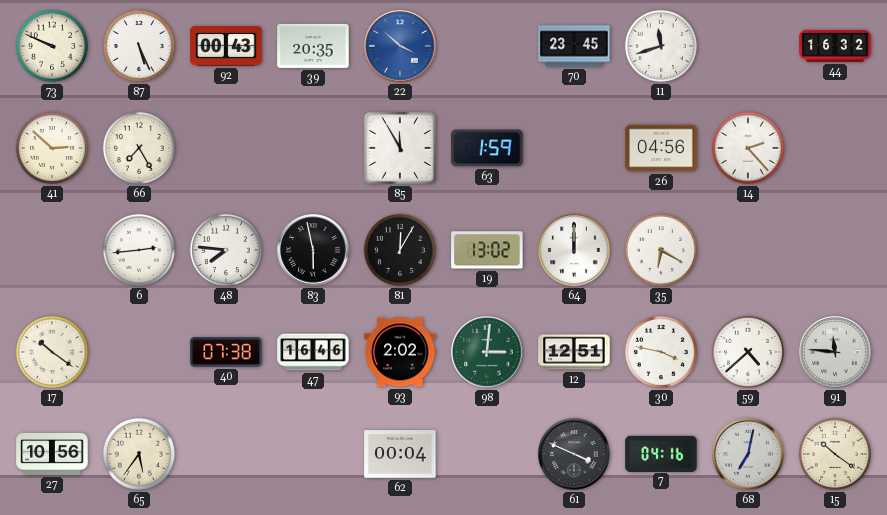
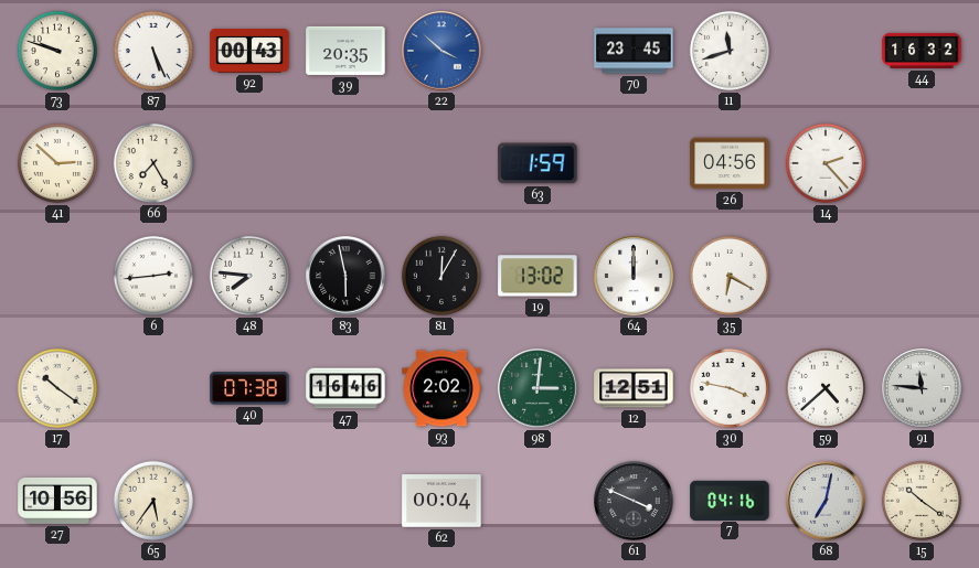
73: 9:49 -> 9:48
85: 11:55 -> none
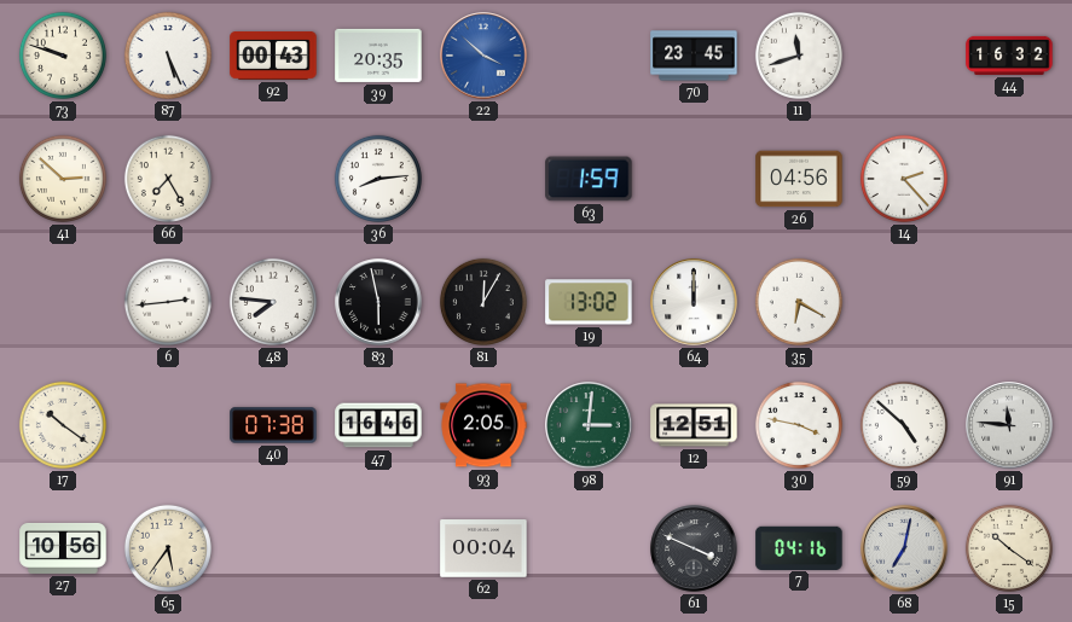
36: none -> 8:14
93: 2:02 -> 2:05
59: 4:38 -> 4:52
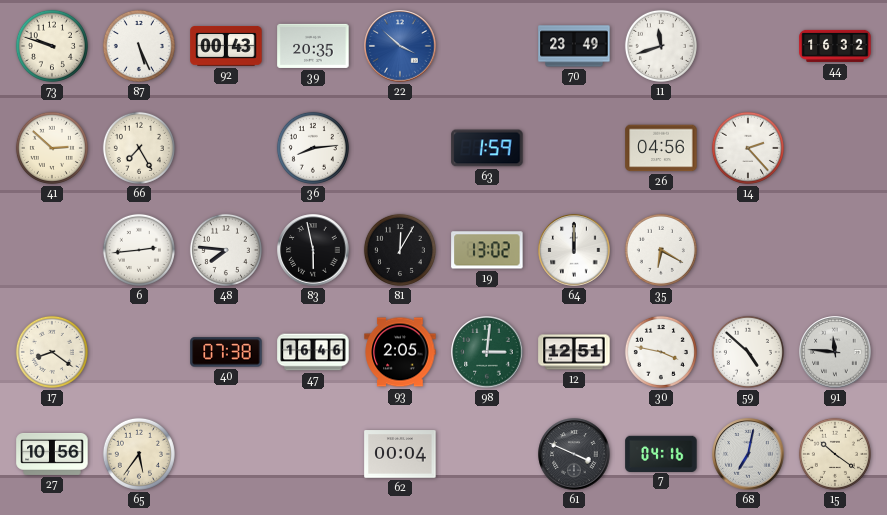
70: 23:45 -> 23:49
17: 10:21 -> 8:21
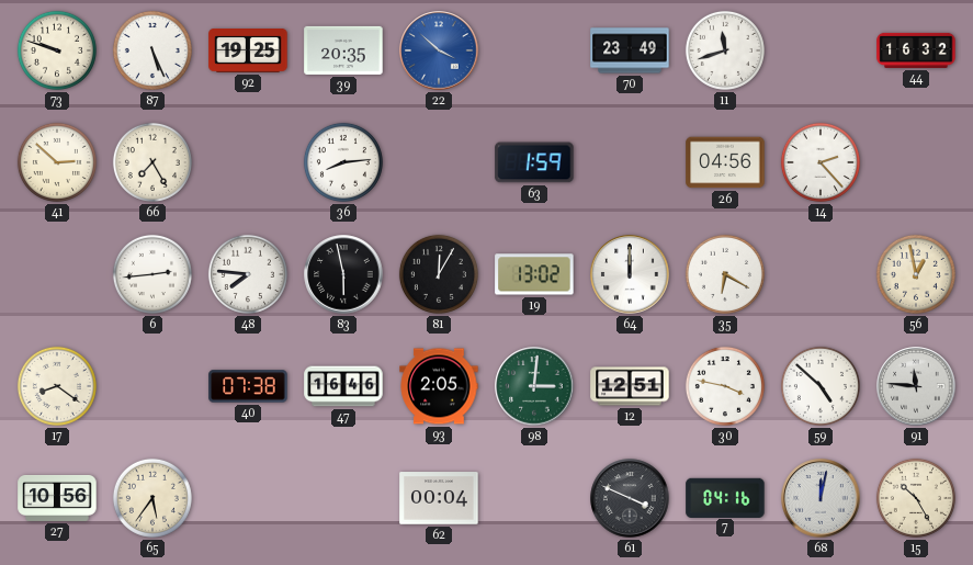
92: 00:43 -> 19:25
56: none -> 12:58
68: 7:02 -> 12:02
15: 10:21 -> 10:25
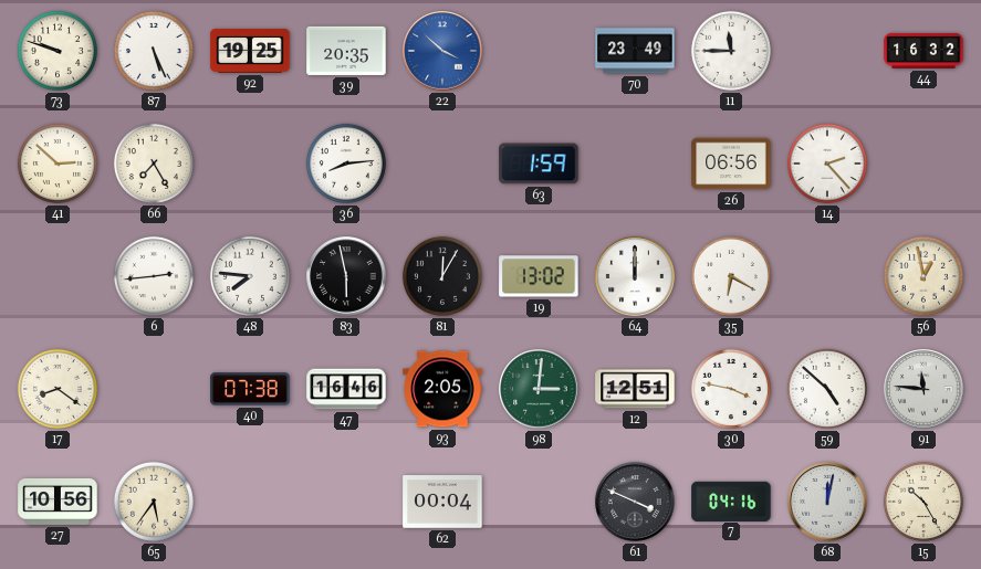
11: 11:42 -> 11:45
26: 04:56 -> 06:56
